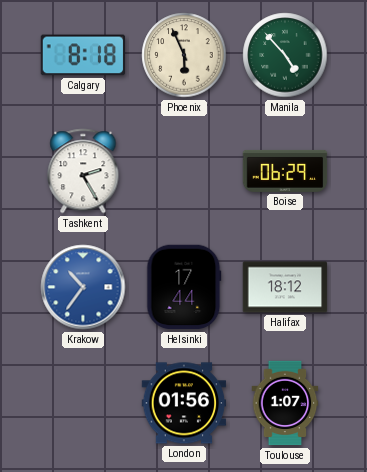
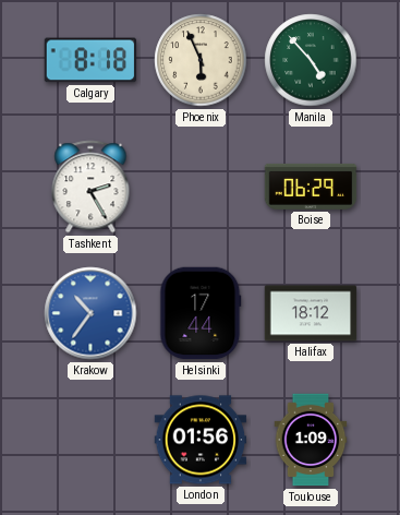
Toulouse: 1:07 -> 1:09
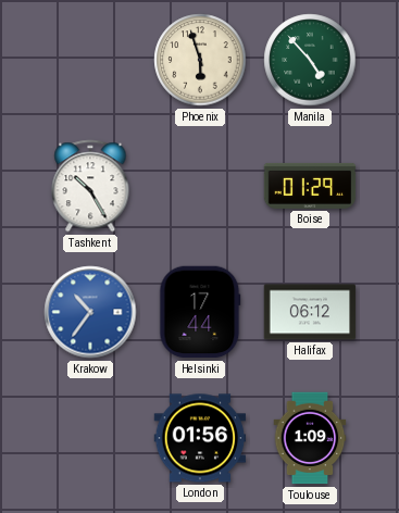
Calgary: 8:18 -> none
Phoenix: 5:56 -> 5:57
Tashkent: 2:25 -> 10:25
Boise: 06:29 -> 01:29
Halifax: 18:12 -> 06:12
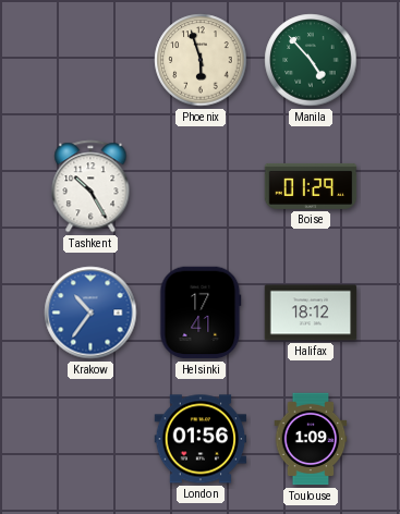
Helsinki: 17:44 -> 17:41
Halifax: 06:12 -> 18:12
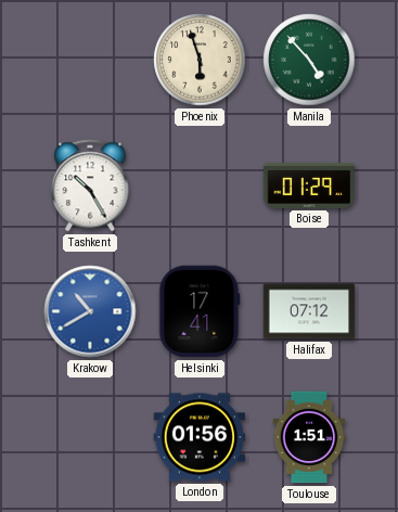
Krakow: 10:36 -> 10:40
Halifax: 18:12 -> 07:12
Toulouse: 1:09 -> 1:51
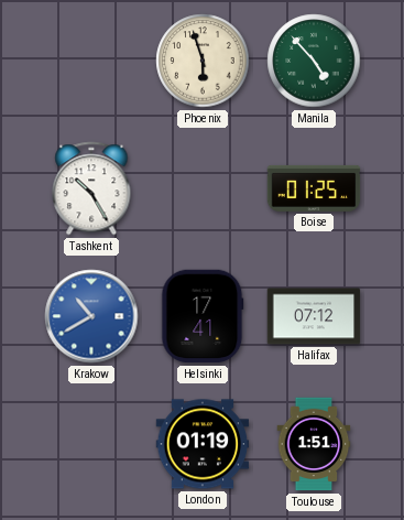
Boise: 01:29 -> 01:25
London: 01:56 -> 01:19
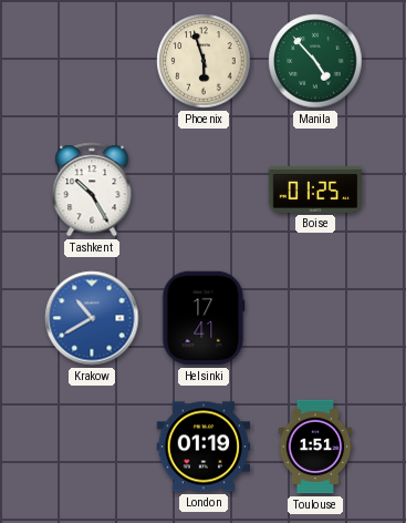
Halifax: 07:12 -> none
